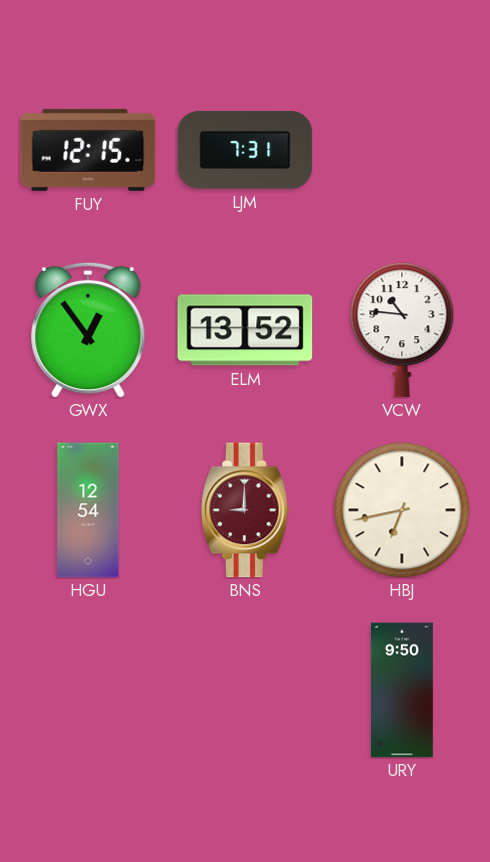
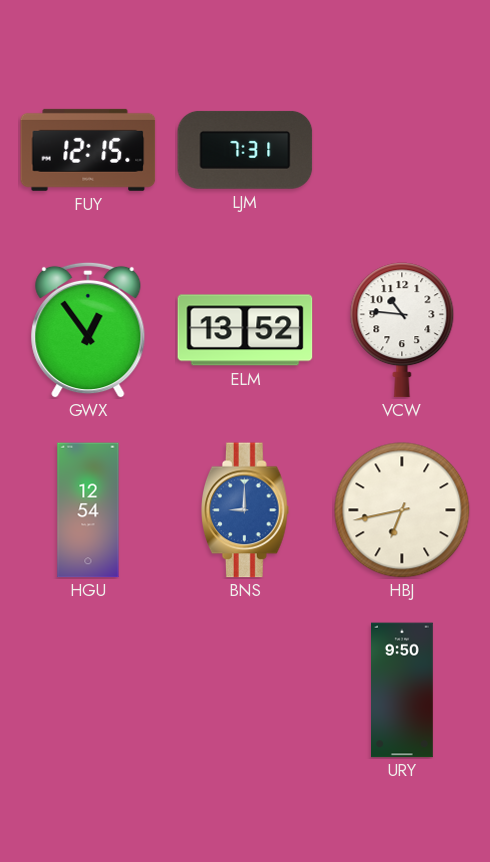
BNS dial: burgundy -> blue
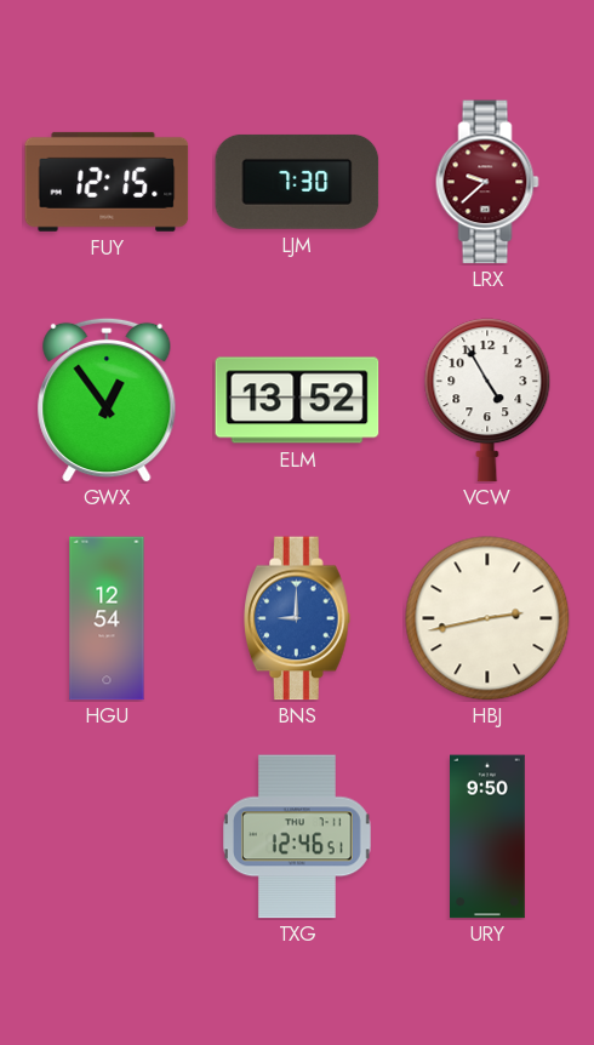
LJM: 7:31 -> 7:30
LRX: none -> 9:38
VCW: 10:46 -> 4:55
HBJ: 6:43 -> 2:43
TXG: none -> 12:46
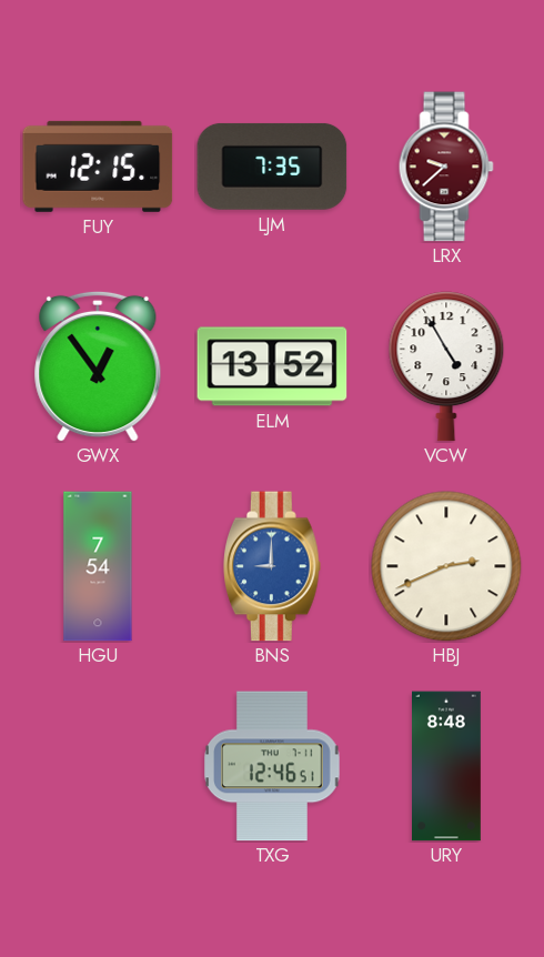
LJM: 7:30 -> 7:35
HGU: 12:54 -> 7:54
HBJ: 2:43 -> 2:41
URY: 9:50 -> 8:48
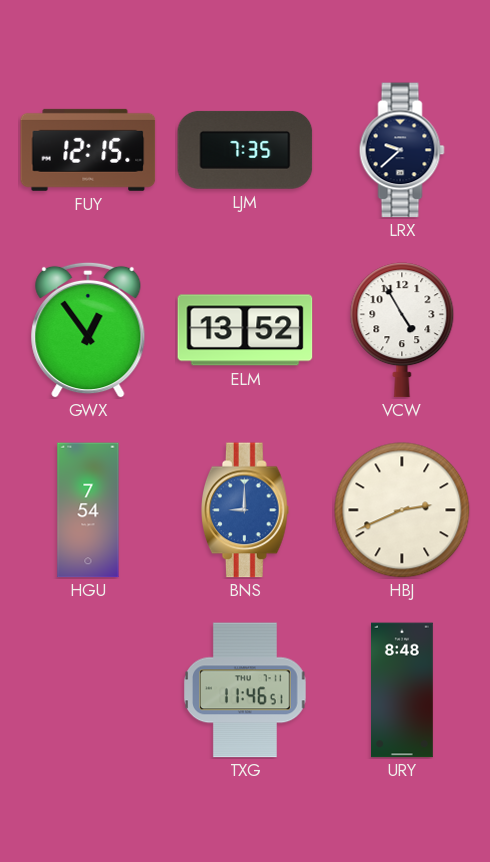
LRX dial: burgundy -> navy
TXG: 12:46 -> 11:46
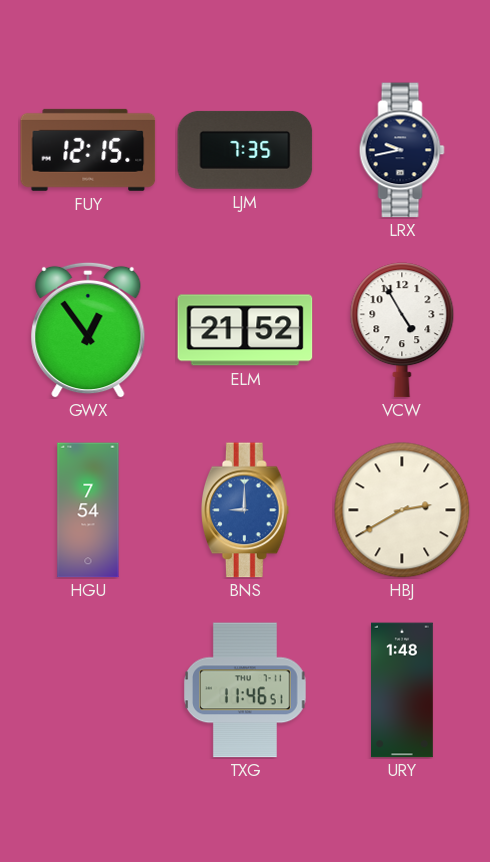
LRX: 9:38 -> 9:43
ELM: 13:52 -> 21:52
HBJ: 2:41 -> 2:40
URY: 8:48 -> 1:48
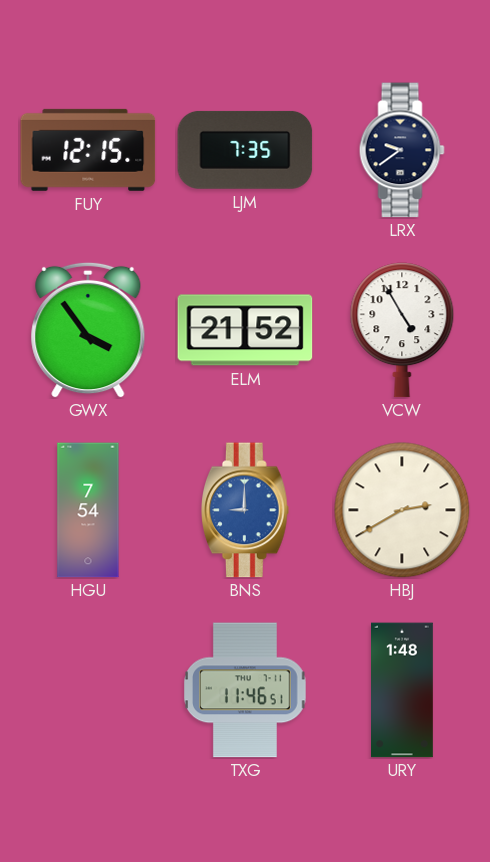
LRX: 9:43 -> 9:39
GWX: 12:54 -> 3:54
